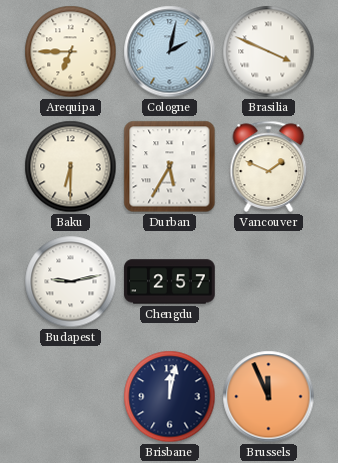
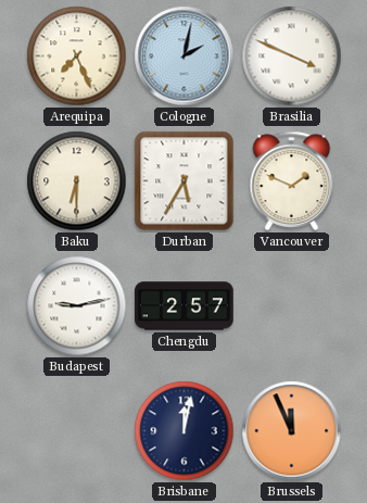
Arequipa: 6:45 -> 7:26
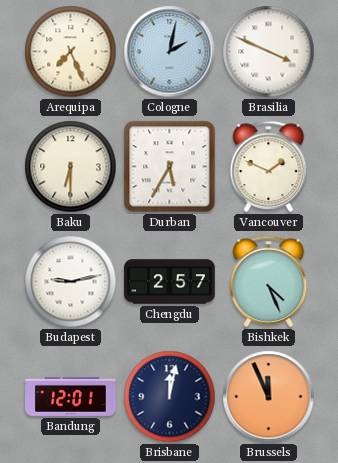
Bishkek: none -> 4:26
Bandung: none -> 12:01
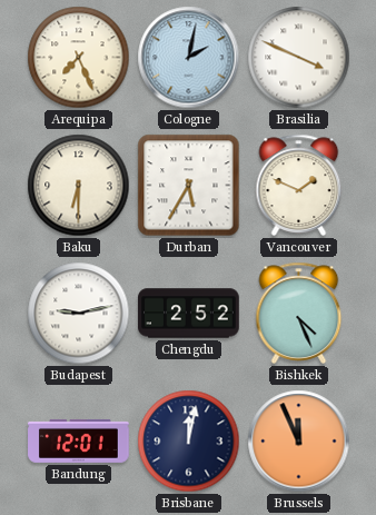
Chengdu: 2:57 -> 2:52
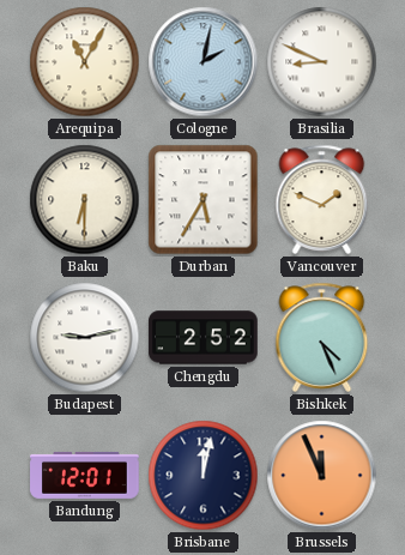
Arequipa: 7:26 -> 11:05
Brasilia: 3:49 -> 8:49
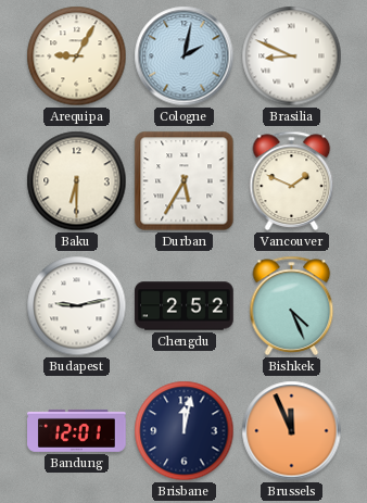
Arequipa: 11:05 -> 9:05
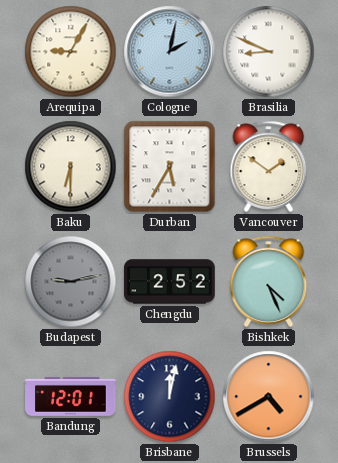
Vancouver: 1:49 -> 1:51
Budapest dial: white -> grey
Brussels: 11:56 -> 4:40
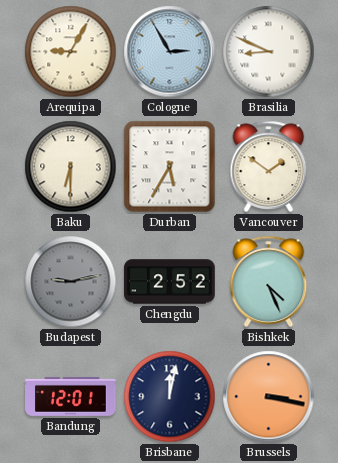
Cologne: 2:02 -> 2:55
Brussels: 4:40 -> 3:17
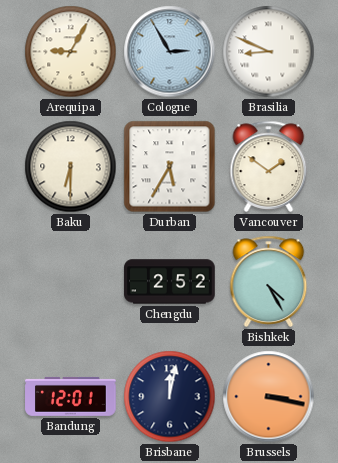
Budapest: 9:13 -> none
Bishkek: 4:26 -> 4:25
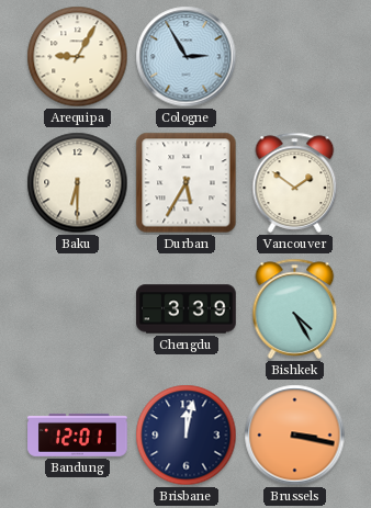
Brasilia: 8:49 -> none
Chengdu: 2:52 -> 3:39
